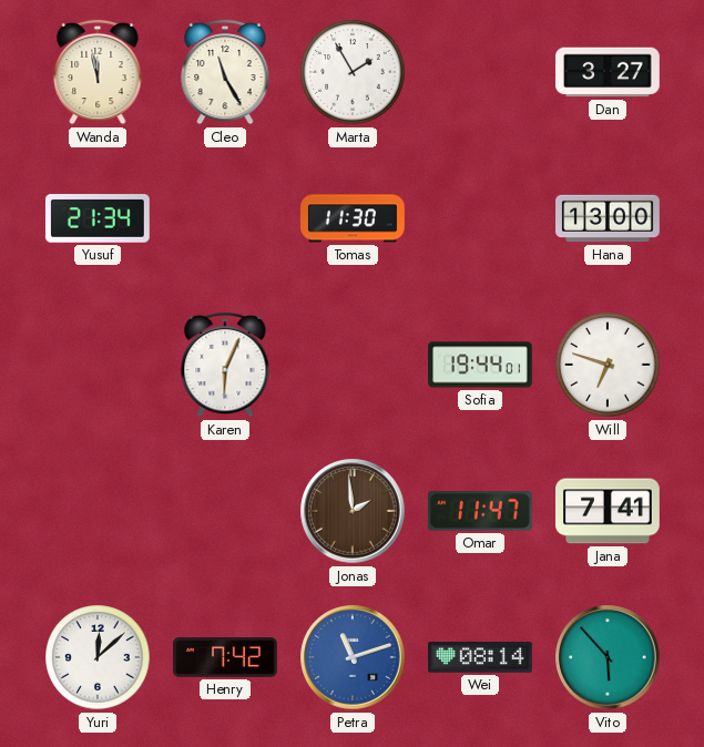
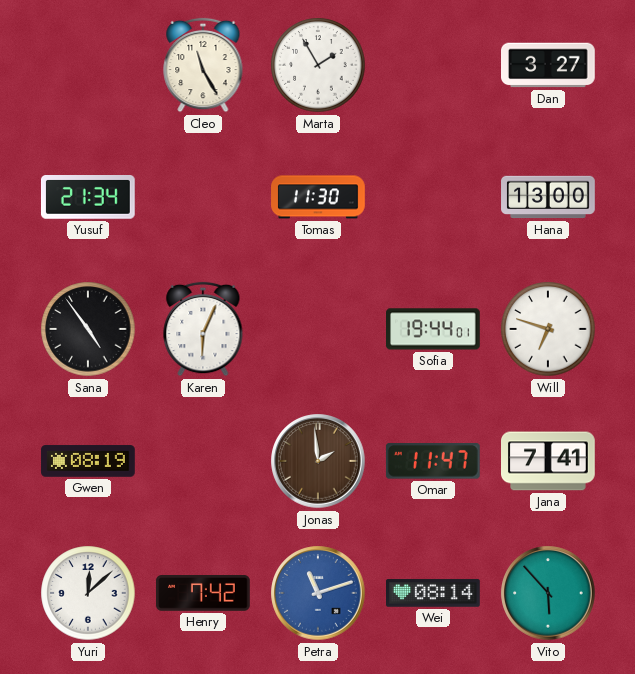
Wanda: 11:58 -> none
Sana: none -> 4:54
Gwen: none -> 08:19
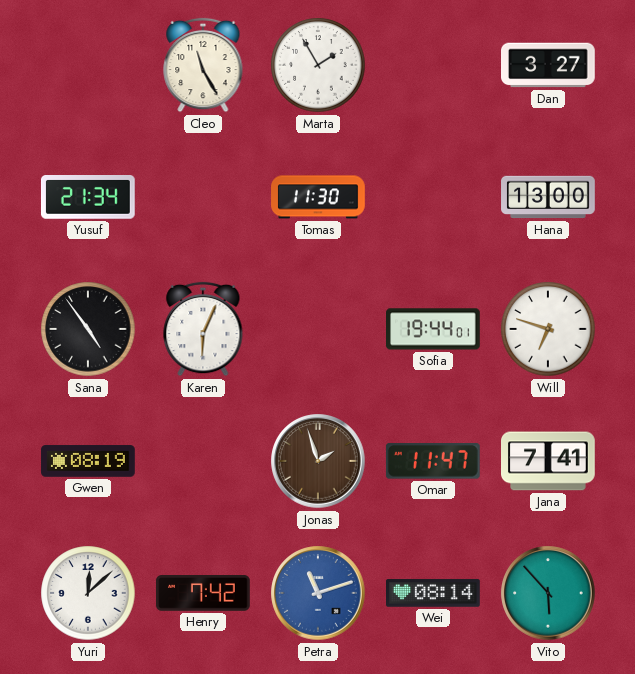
Jonas: 1:59 -> 1:57
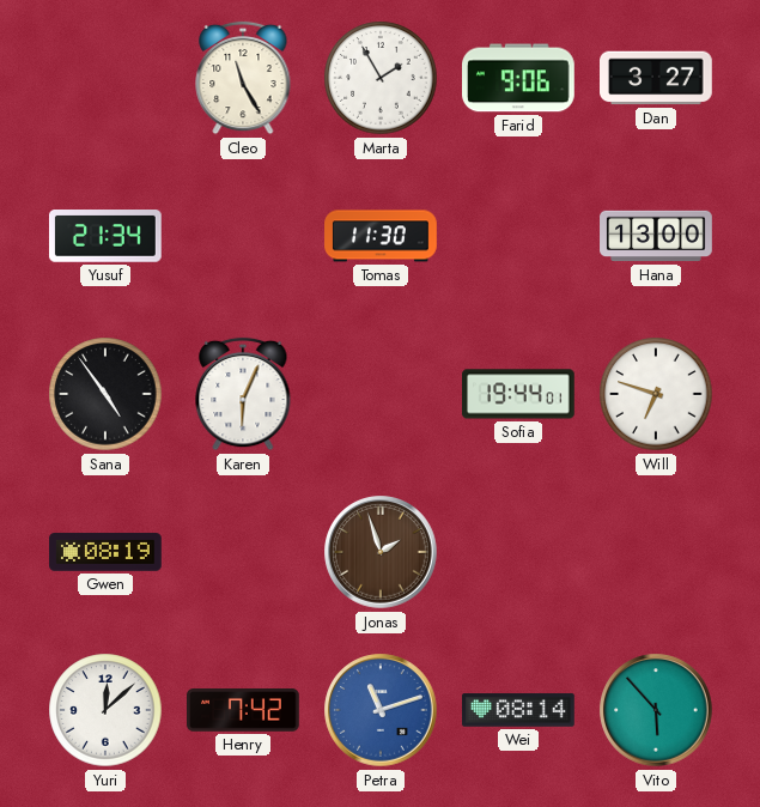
Farid: none -> 9:06
Omar: 11:47 -> none
Jana: 7:41 -> none
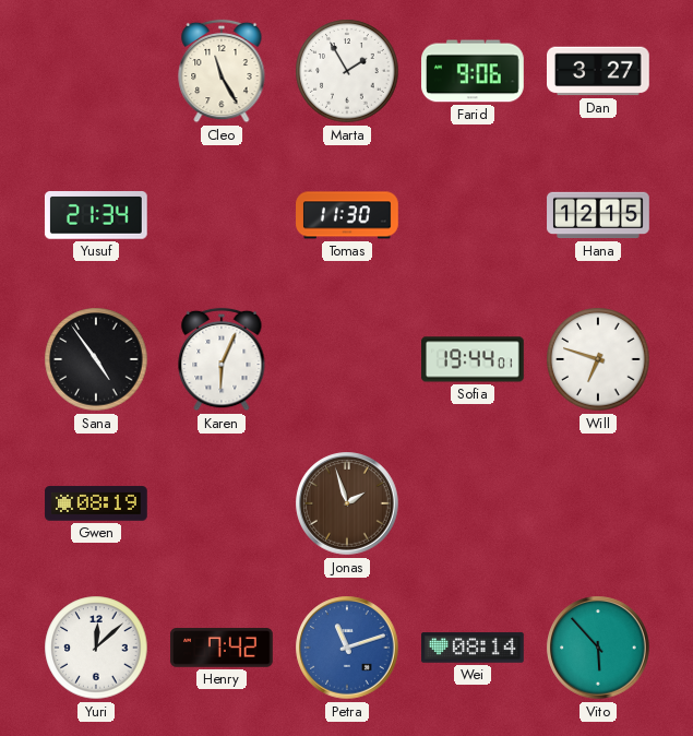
Hana: 13:00 -> 12:15
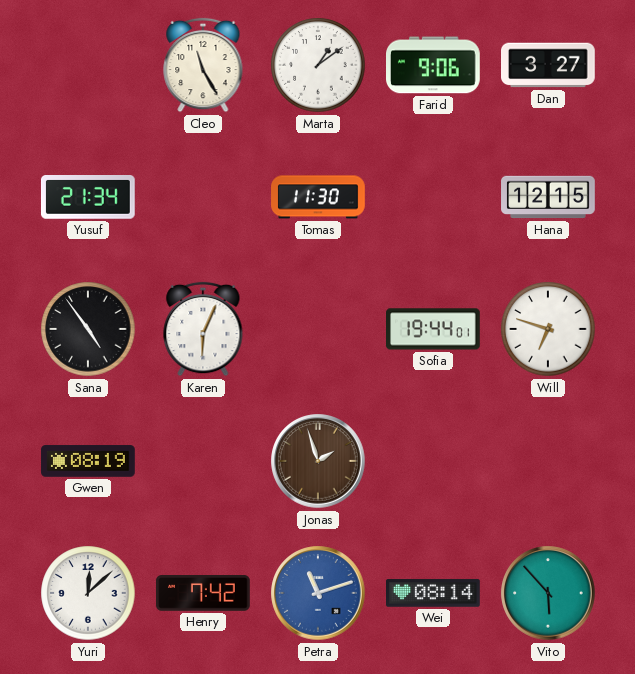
Marta: 1:55 -> 1:09
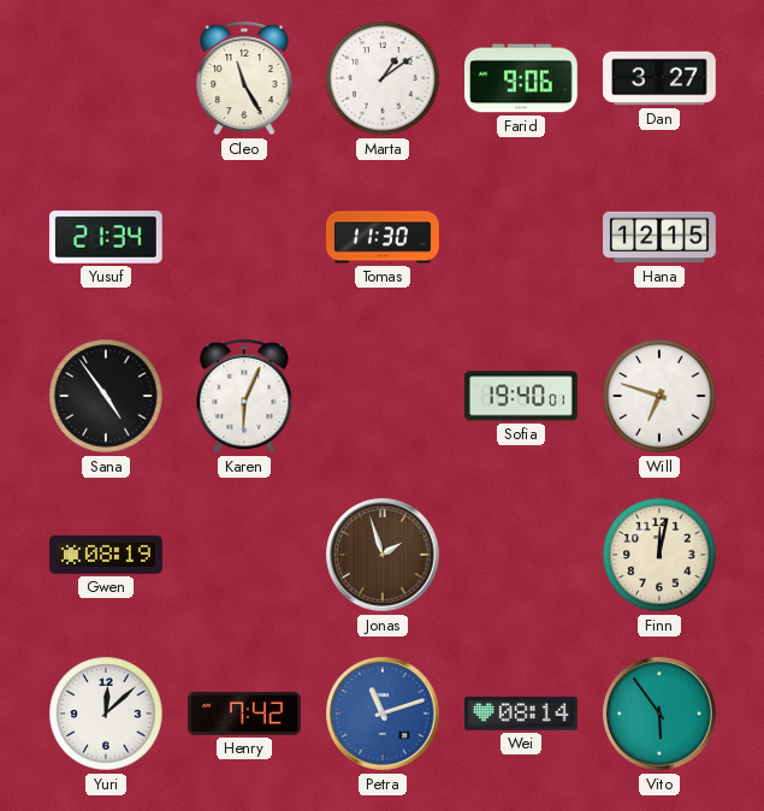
Sofia: 19:44 -> 19:40
Finn: none -> 12:02
Vito: 5:53 -> 5:54
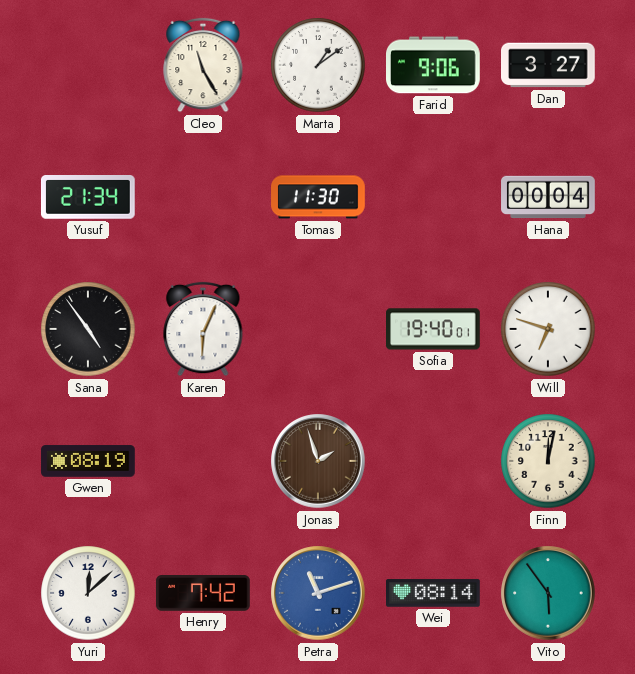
Hana: 12:15 -> 00:04
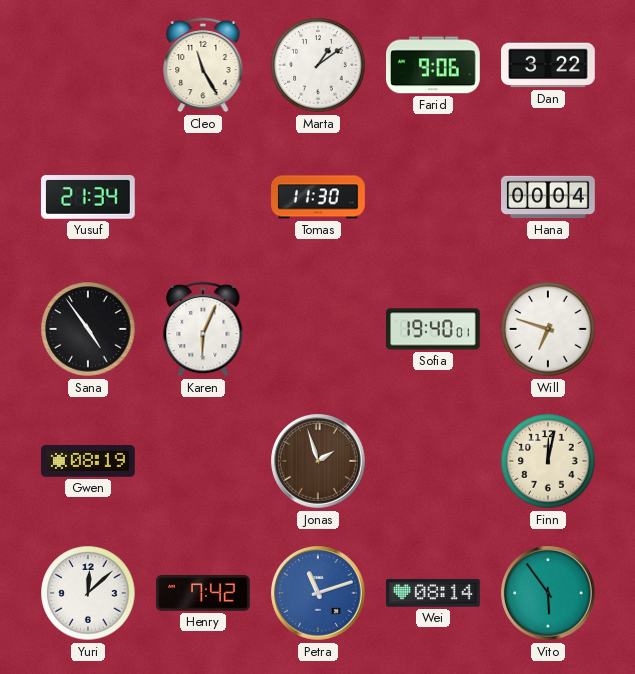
Dan: 3:27 -> 3:22
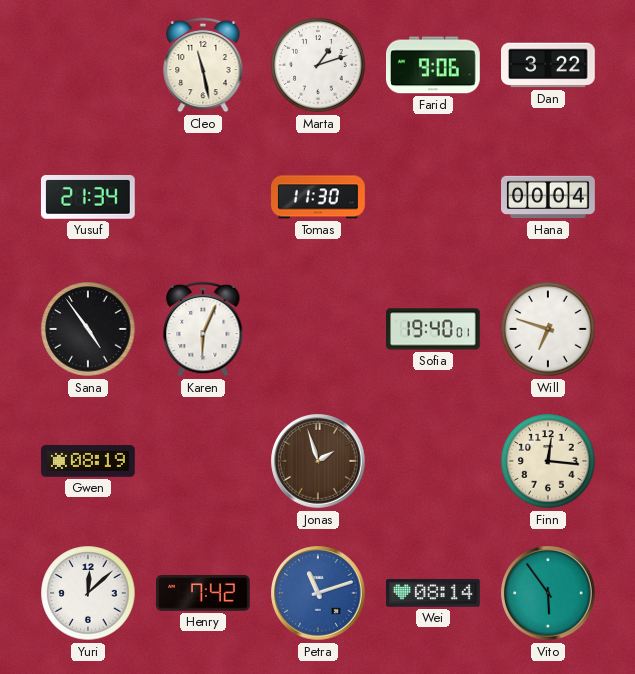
Cleo: 11:25 -> 11:28
Marta: 1:09 -> 1:12
Finn: 12:02 -> 12:16
